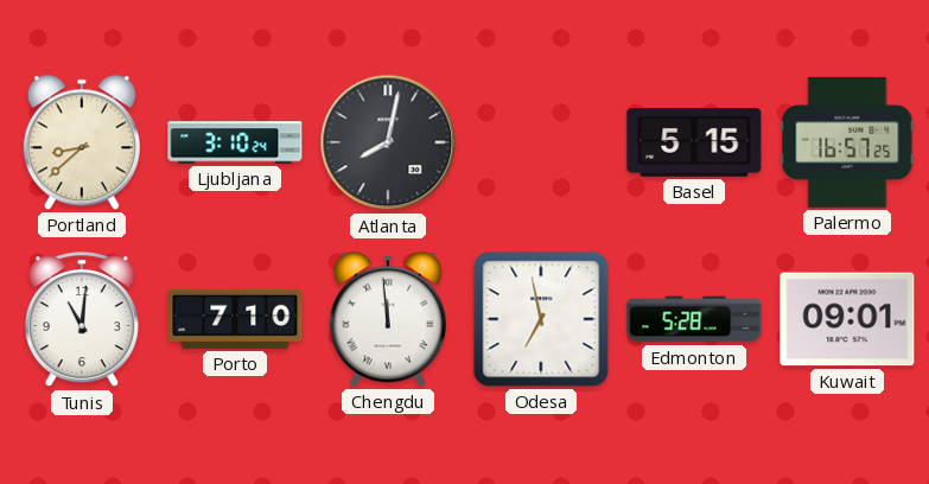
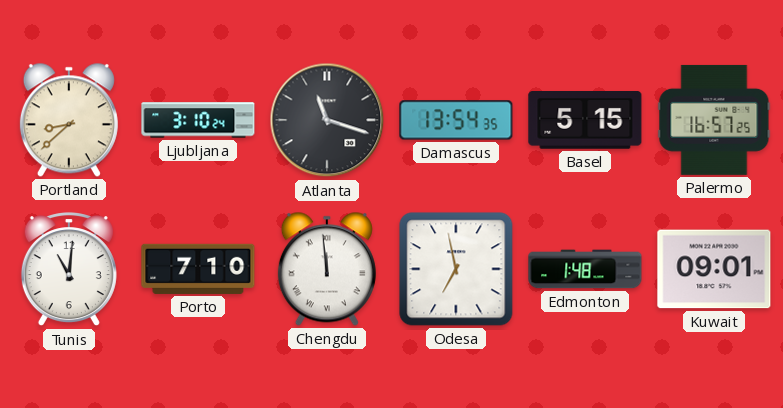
Atlanta: 8:02 -> 11:18
Damascus: none -> 13:54
Edmonton: 5:28 -> 1:48
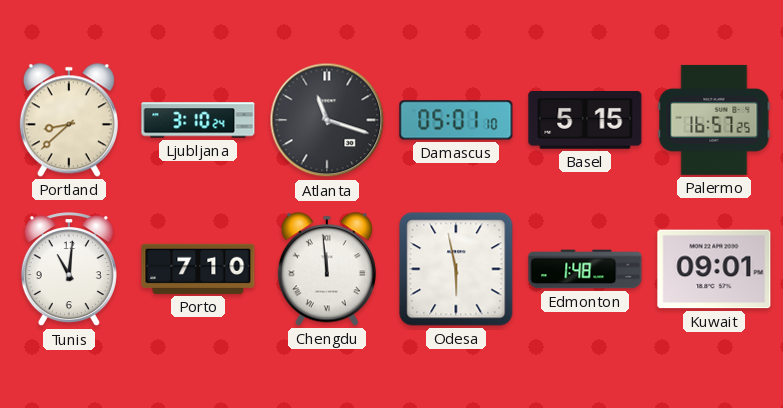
Damascus: 13:54 -> 05:01
Odesa: 6:58 -> 5:58
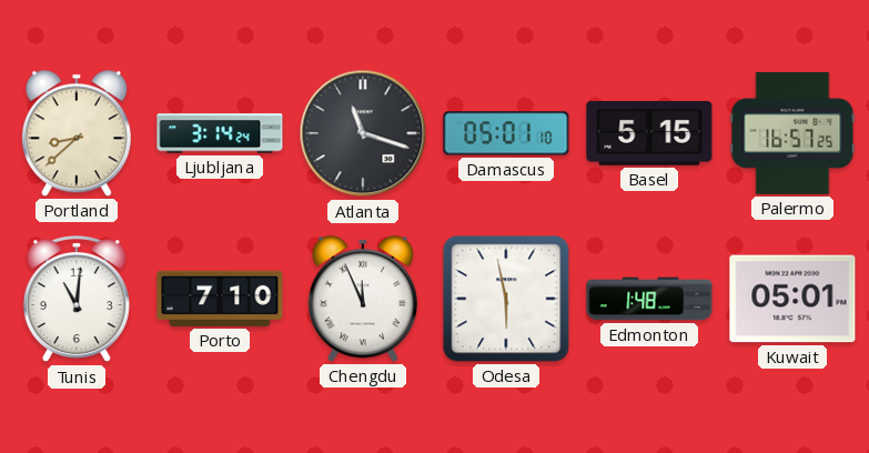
Ljubljana: 3:10 -> 3:14
Chengdu: 11:59 -> 11:56
Kuwait: 09:01 -> 05:01
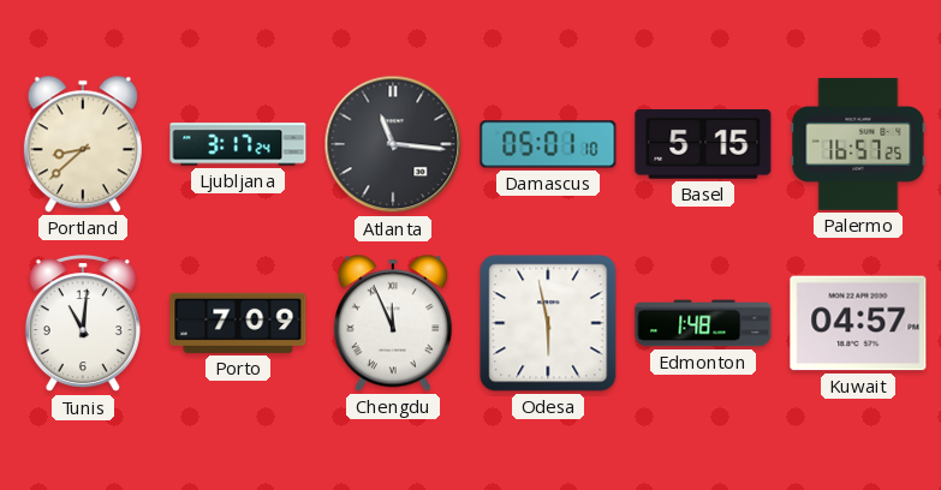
Ljubljana: 3:14 -> 3:17
Atlanta: 11:18 -> 11:16
Porto: 7:10 -> 7:09
Kuwait: 05:01 -> 04:57
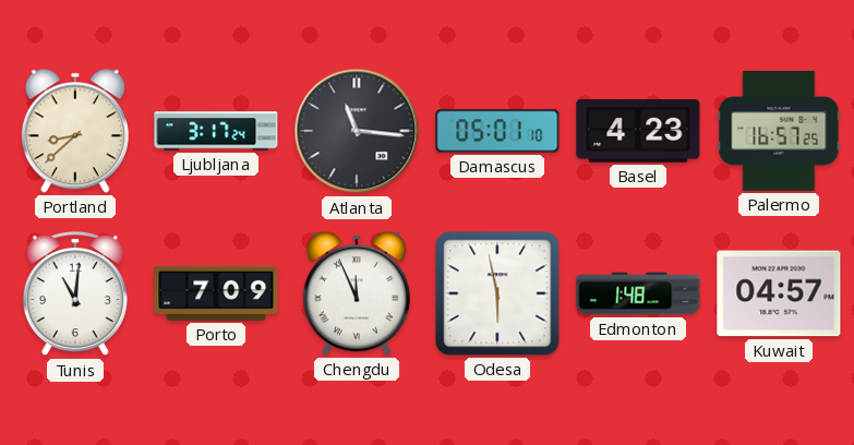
Basel: 5:15 -> 4:23
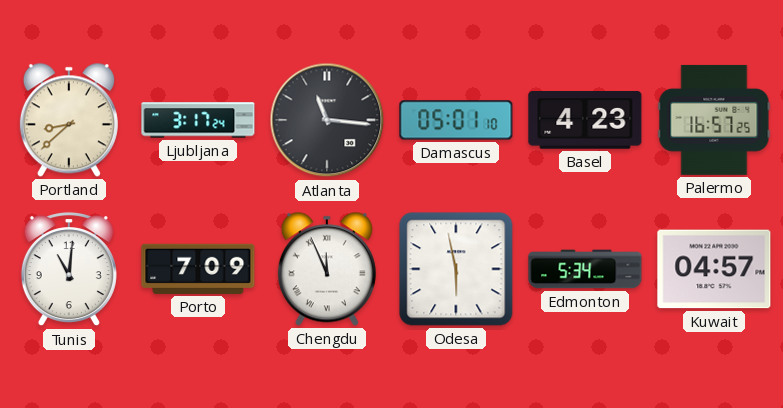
Edmonton: 1:48 -> 5:34
